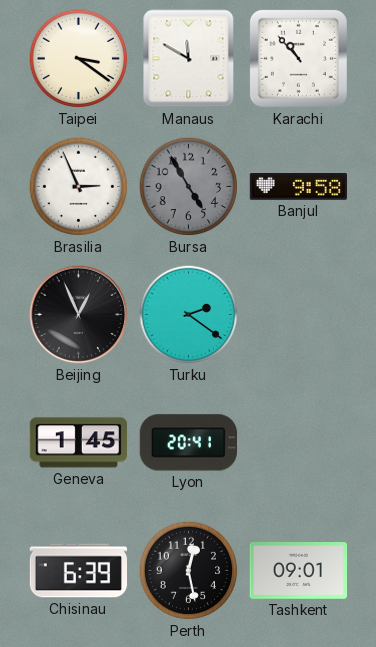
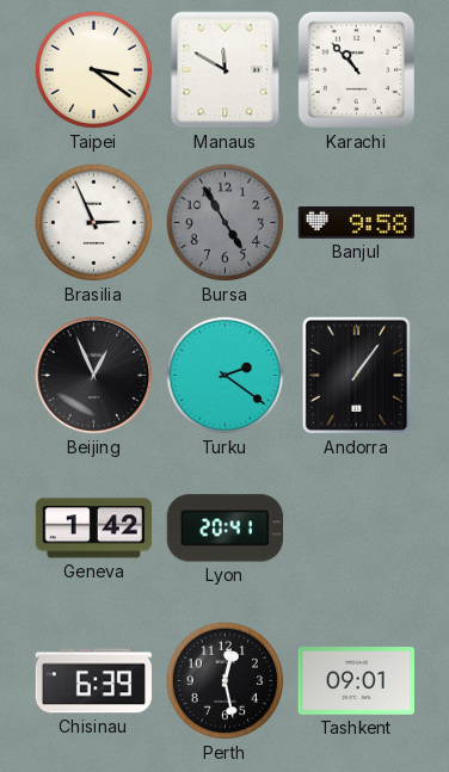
Andorra: none -> 1:06
Geneva: 1:45 -> 1:42
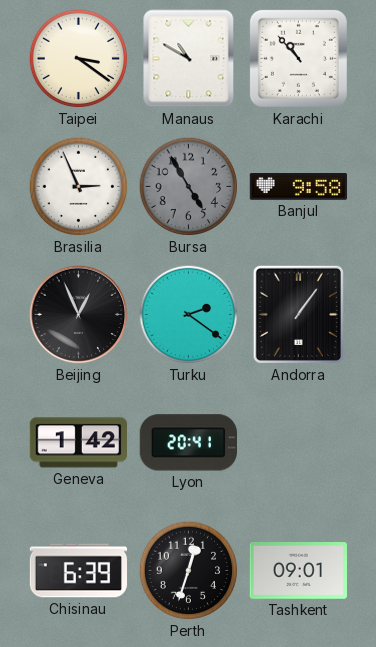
Manaus: 11:50 -> 10:50
Perth: 12:28 -> 12:33
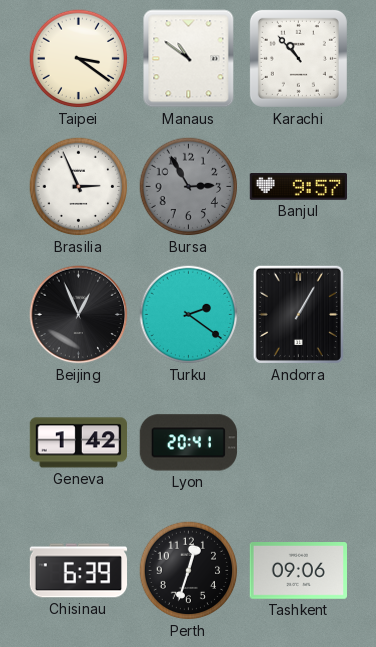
Manaus: 10:50 -> 10:51
Bursa: 4:55 -> 2:55
Banjul: 9:58 -> 9:57
Andorra: 1:06 -> 1:05
Tashkent: 09:01 -> 09:06
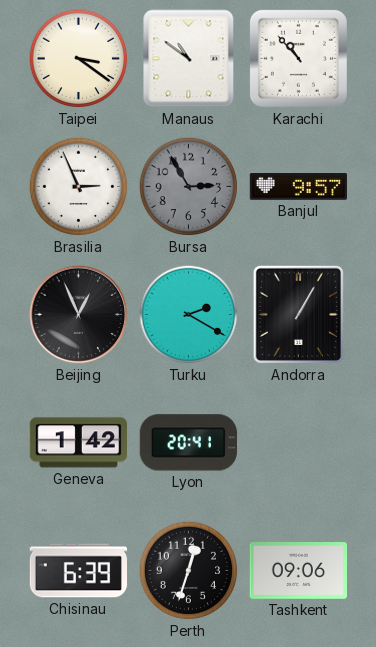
Turku: 2:21 -> 2:20
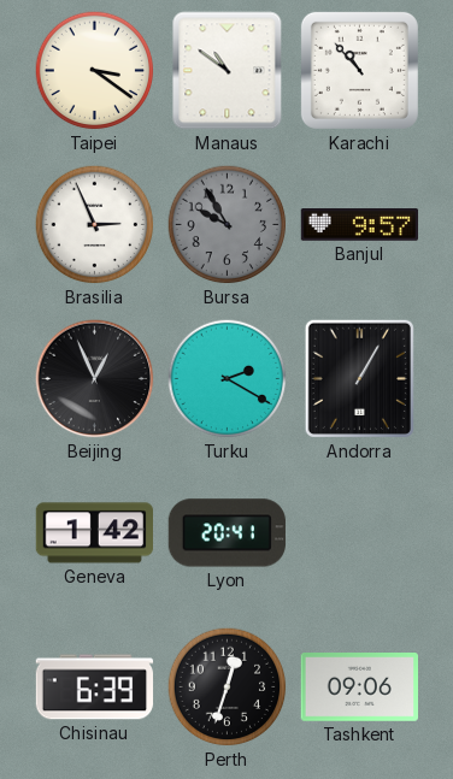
Bursa: 2:55 -> 9:55
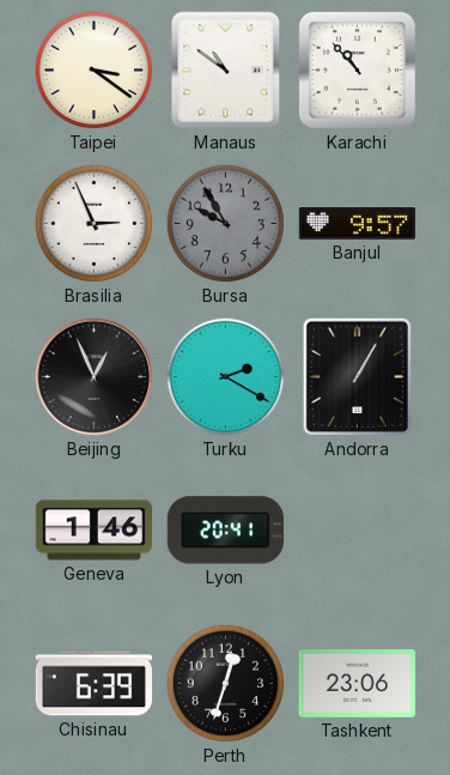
Geneva: 1:42 -> 1:46
Tashkent: 09:06 -> 23:06
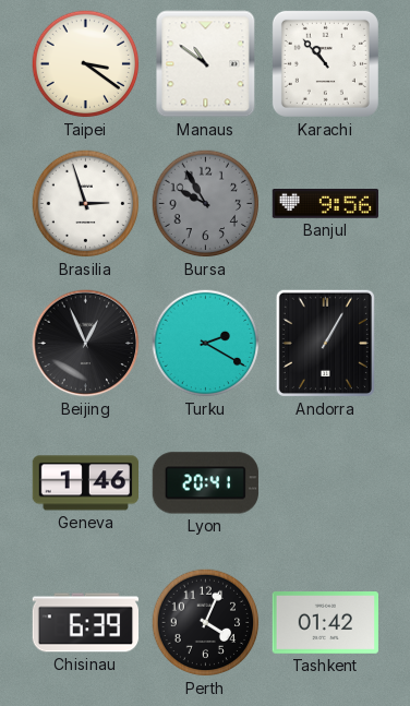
Brasilia: 2:56 -> 2:57
Banjul: 9:57 -> 9:56
Perth: 12:33 -> 4:04
Tashkent: 23:06 -> 01:42
